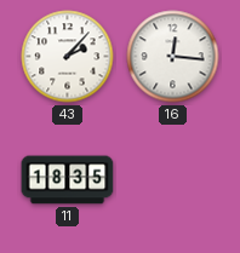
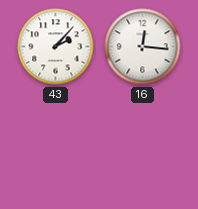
11: 18:35 -> none
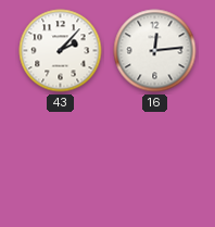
16: 12:16 -> 12:14
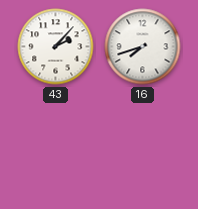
16: 12:14 -> 7:42
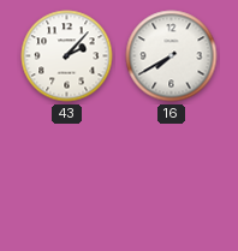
16: 7:42 -> 7:40
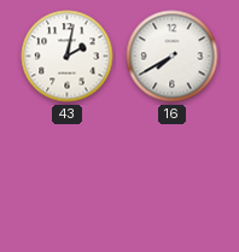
43: 2:07 -> 2:02
